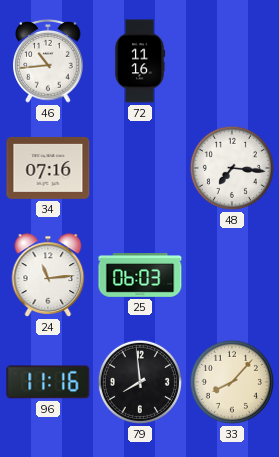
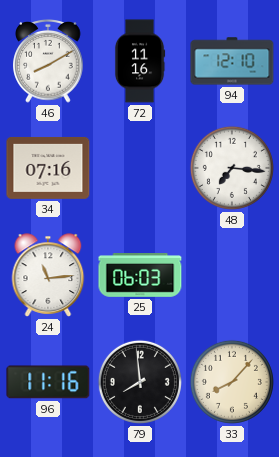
46: 10:44 -> 8:10
94: none -> 12:10
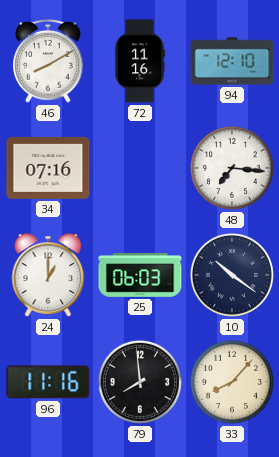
24: 11:14 -> 1:00
10: none -> 10:21
